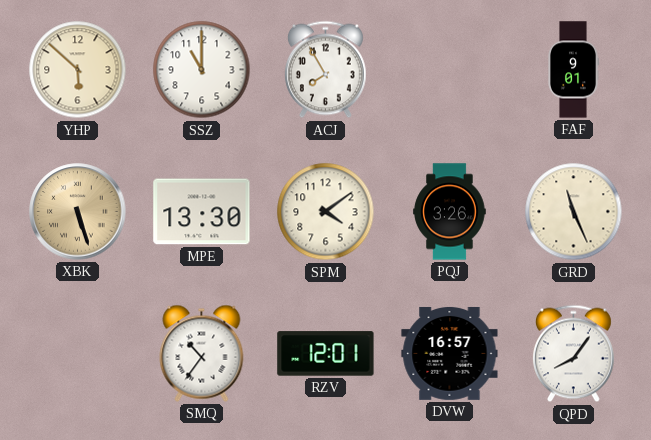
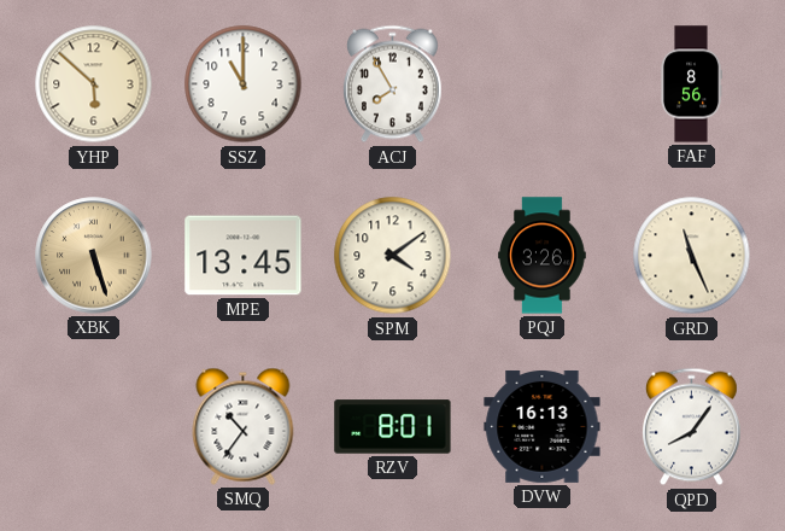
FAF: 9:01 -> 8:56
MPE: 13:30 -> 13:45
RZV: 12:01 -> 8:01
DVW: 16:57 -> 16:13
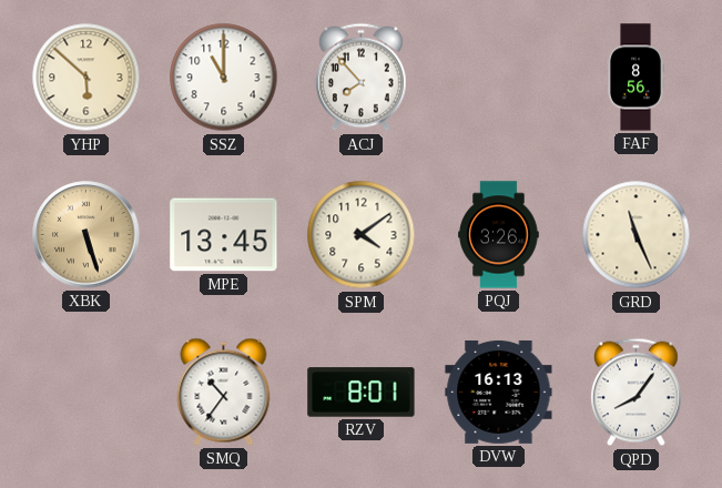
ACJ: 7:55 -> 7:53
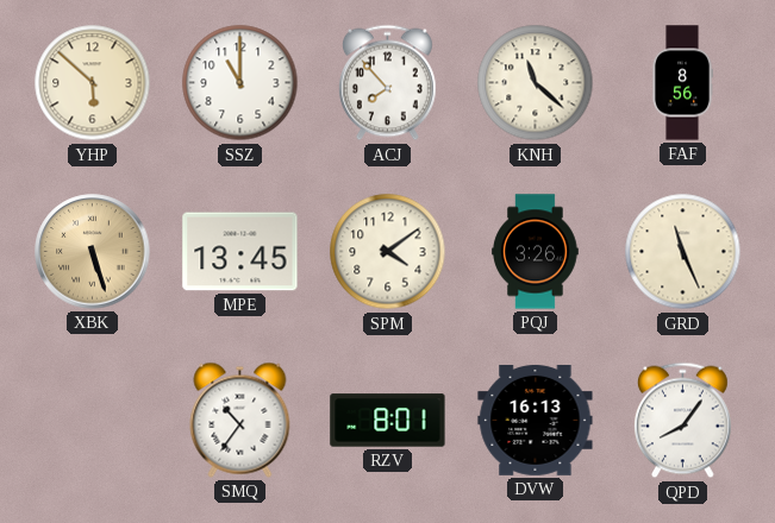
KNH: none -> 11:22
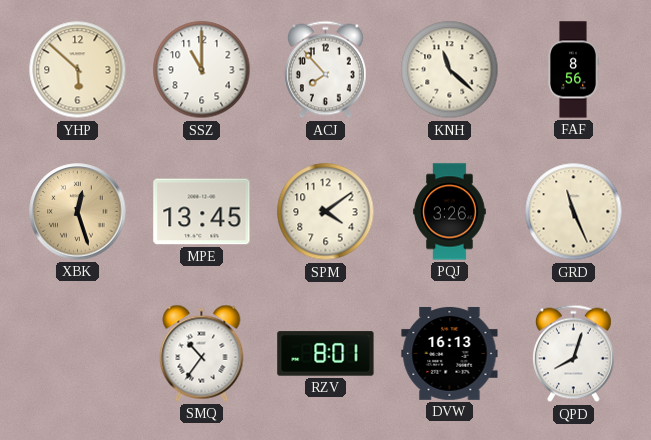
XBK: 5:27 -> 12:27
QPD: 8:06 -> 8:03
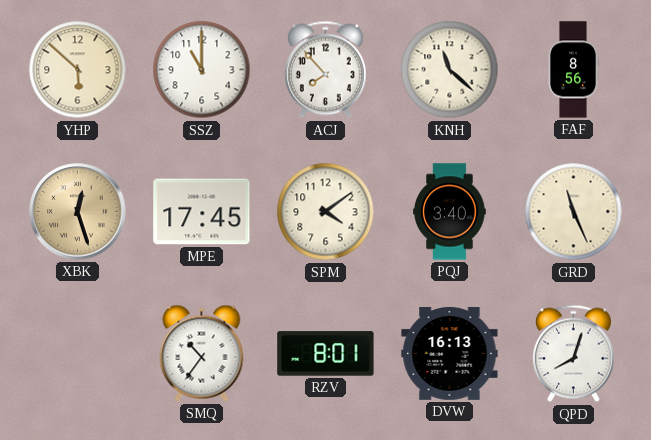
MPE: 13:45 -> 17:45
PQJ: 3:26 -> 3:40
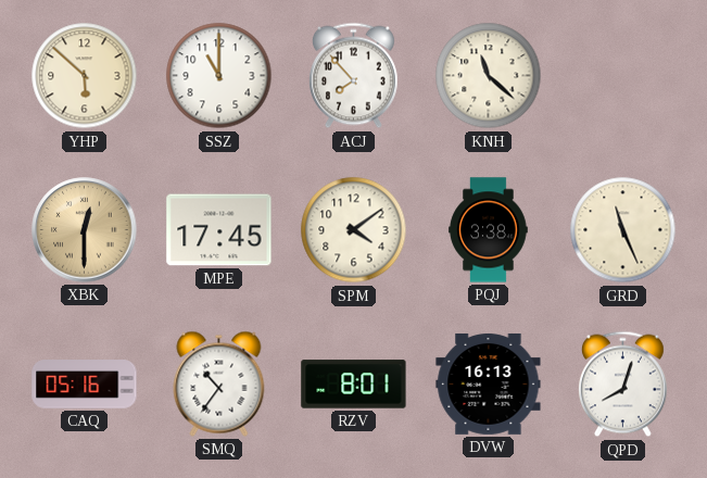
FAF: 8:56 -> none
XBK: 12:27 -> 12:30
PQJ: 3:40 -> 3:38
CAQ: none -> 05:16
